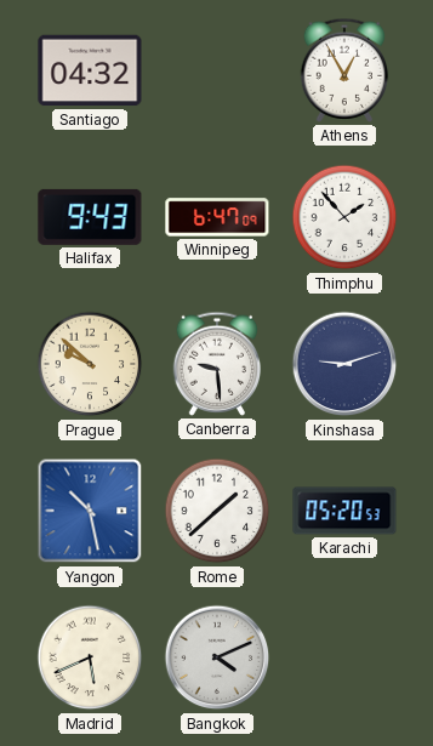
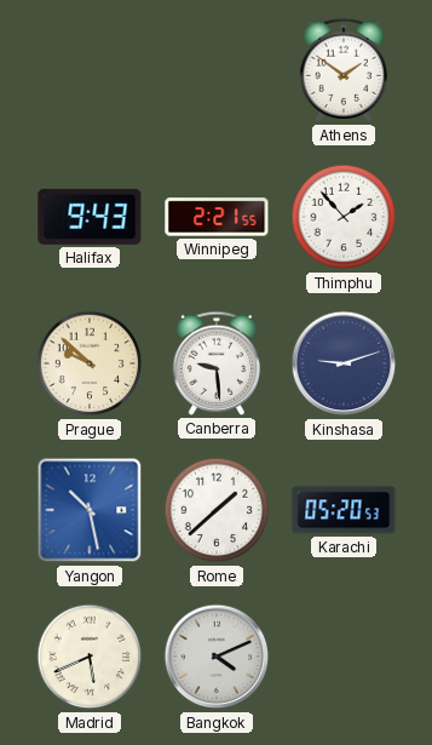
Santiago: 04:32 -> none
Athens: 12:55 -> 1:51
Winnipeg: 6:47 -> 2:21
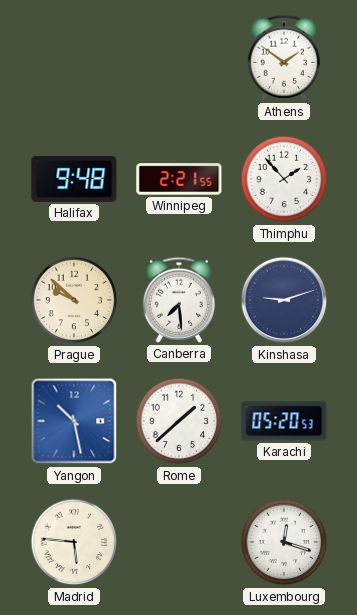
Halifax: 9:43 -> 9:48
Canberra: 9:29 -> 7:29
Madrid: 5:41 -> 5:46
Bangkok: 4:11 -> none
Luxembourg: none -> 12:18
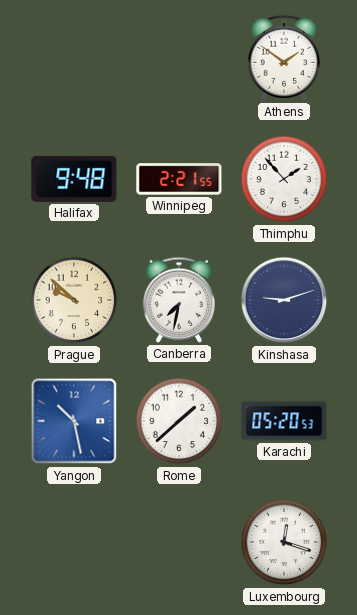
Canberra: 7:29 -> 7:32
Madrid: 5:46 -> none
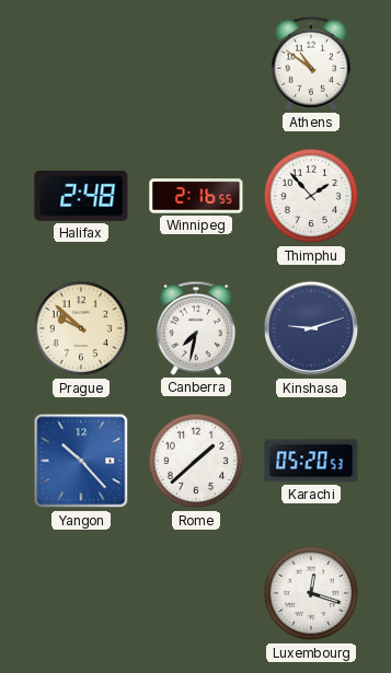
Athens: 1:51 -> 10:51
Halifax: 9:48 -> 2:48
Winnipeg: 2:21 -> 2:16
Yangon: 10:28 -> 10:23
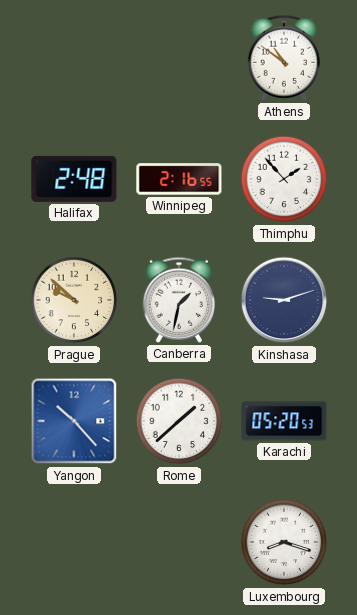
Canberra: 7:32 -> 1:32
Luxembourg: 12:18 -> 8:18
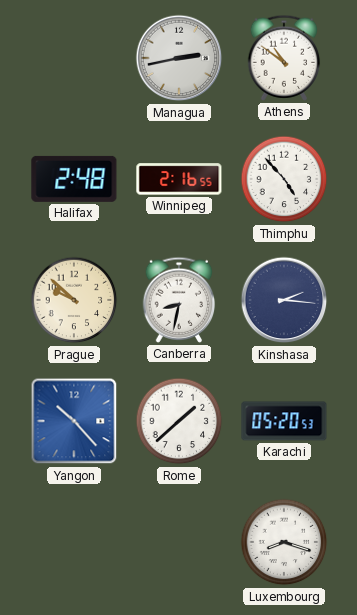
Managua: none -> 2:43
Thimphu: 1:53 -> 4:53
Canberra: 1:32 -> 8:32
Kinshasa: 9:12 -> 2:16
